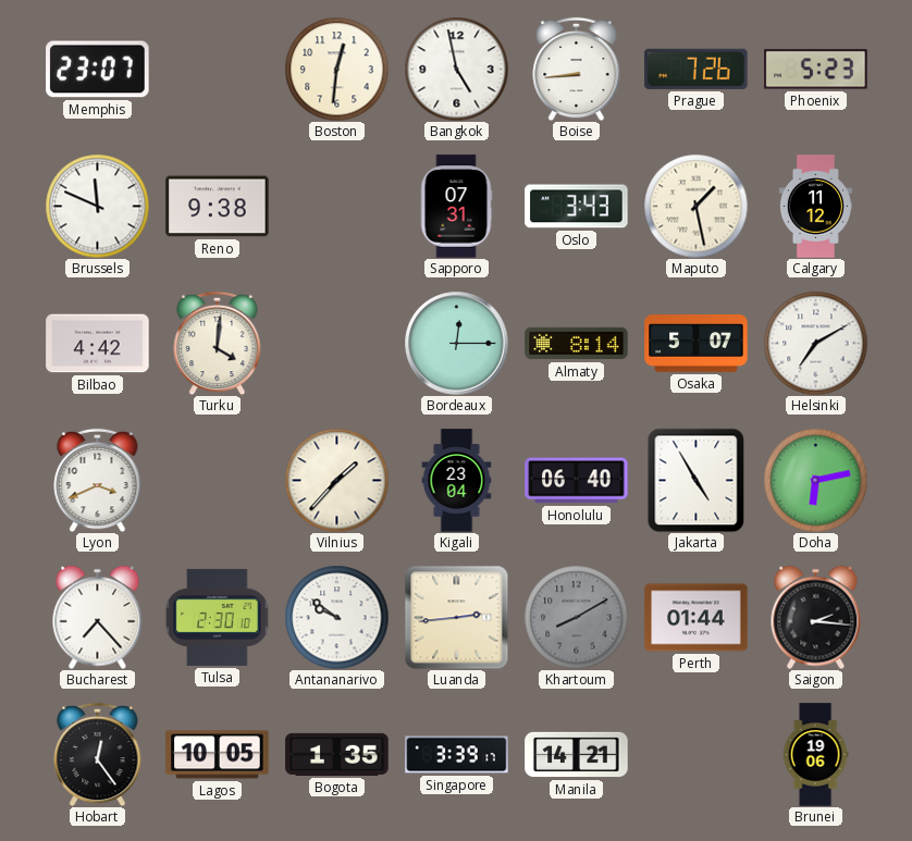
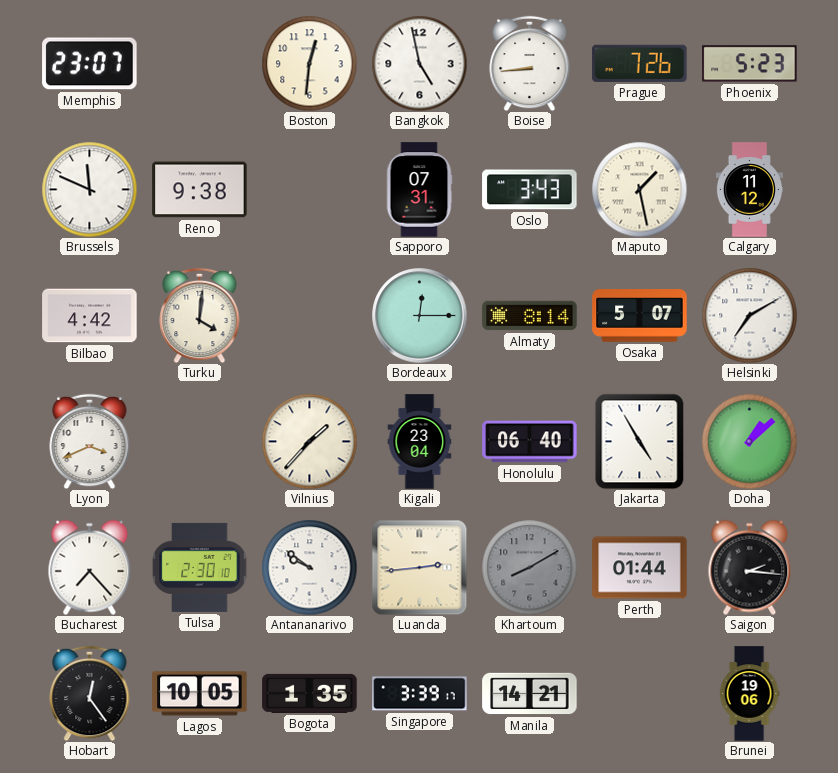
Doha: 6:13 -> 1:08
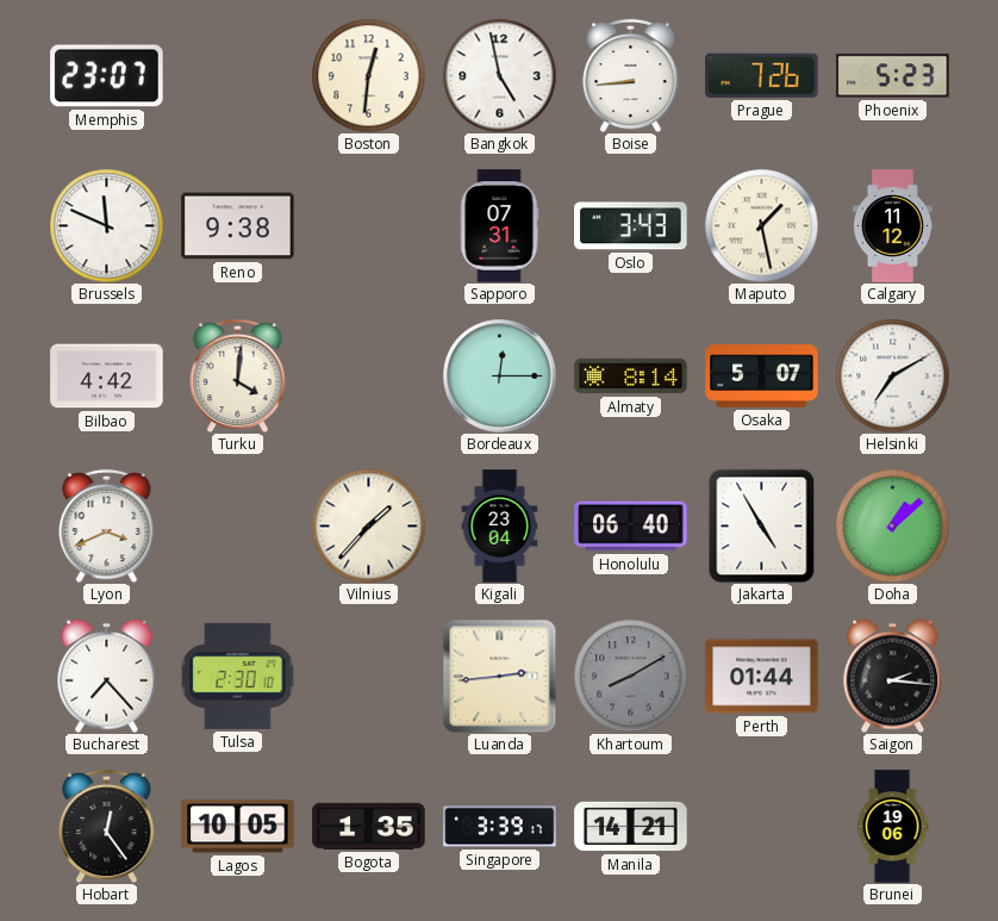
Antananarivo: 9:51 -> none
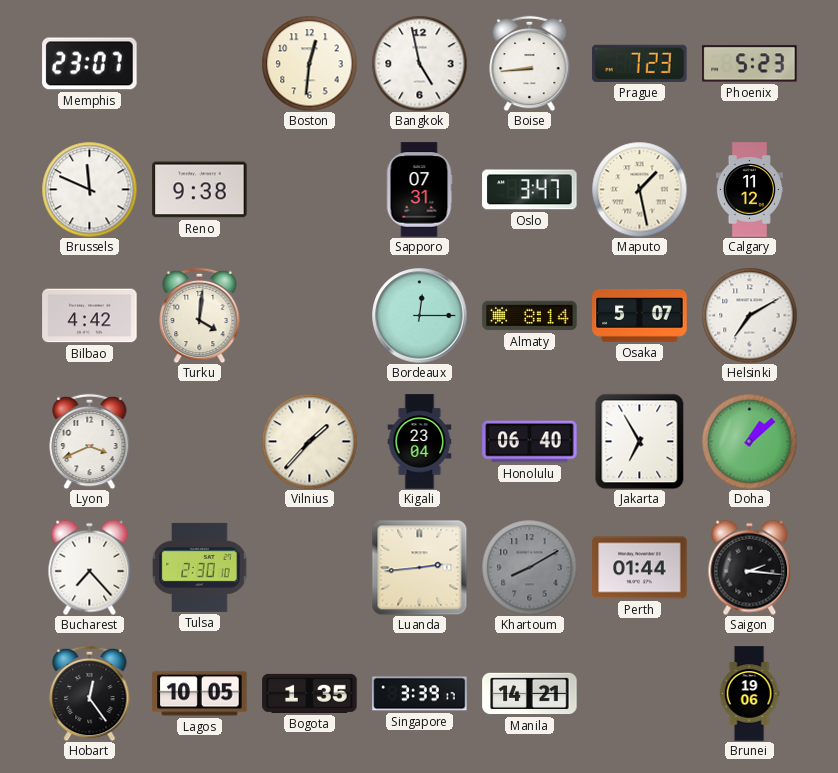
Prague: 7:26 -> 7:23
Oslo: 3:43 -> 3:47
Jakarta: 4:55 -> 6:55
